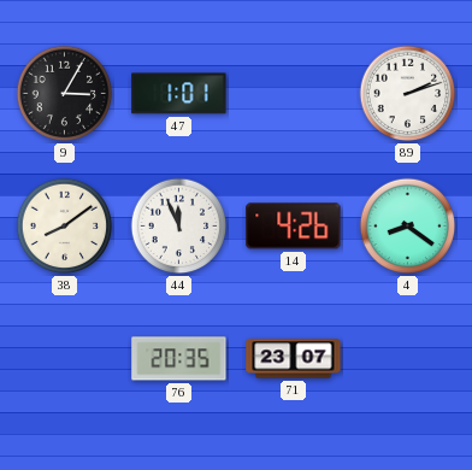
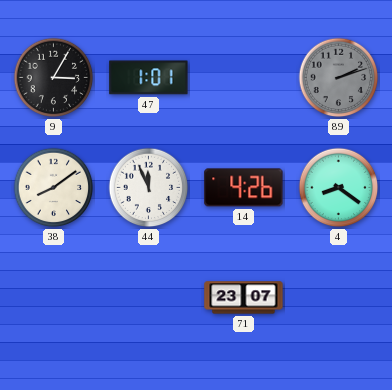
89 dial: white -> grey
76: 20:35 -> none
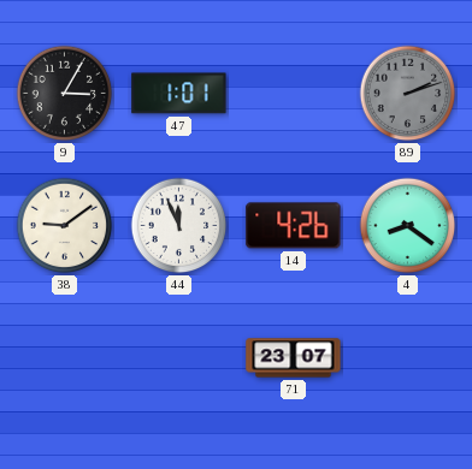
38: 8:09 -> 9:09
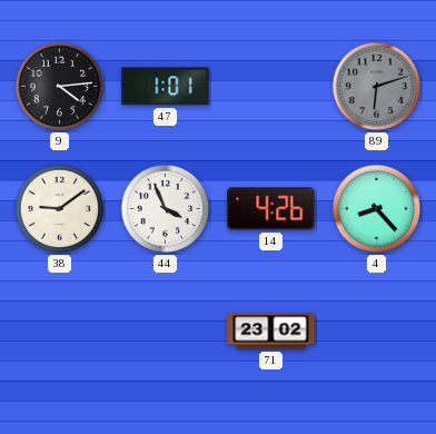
9: 3:05 -> 4:14
89: 2:12 -> 6:12
44: 11:56 -> 3:56
4: 8:21 -> 8:23
71: 23:07 -> 23:02
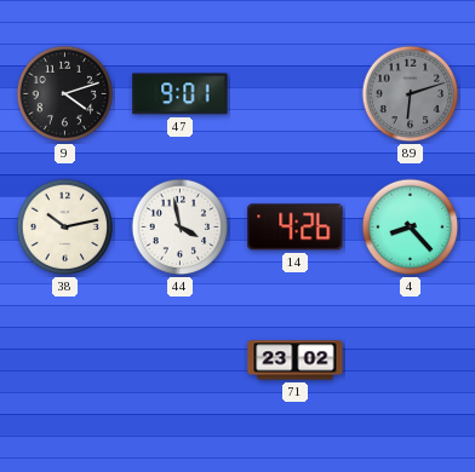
9: 4:14 -> 4:12
47: 1:01 -> 9:01
38: 9:09 -> 10:13
44: 3:56 -> 3:58
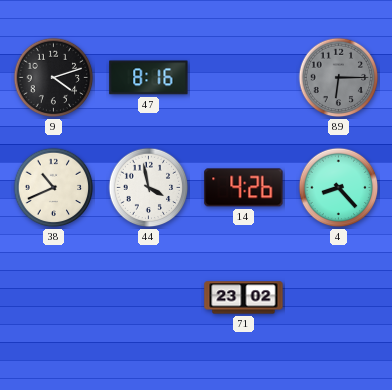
47: 9:01 -> 8:16
89: 6:12 -> 6:15
38: 10:13 -> 10:41
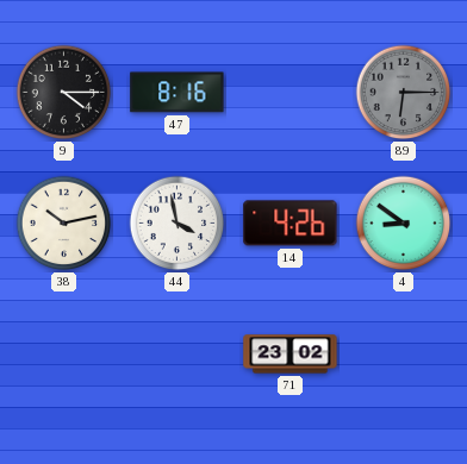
9: 4:12 -> 4:15
38: 10:41 -> 10:13
4: 8:23 -> 8:51
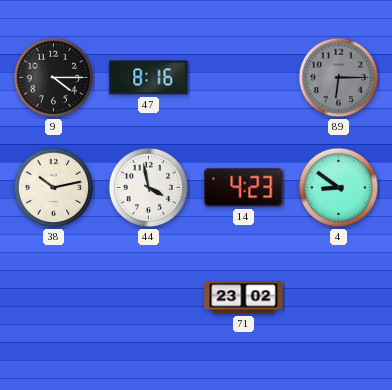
14: 4:26 -> 4:23
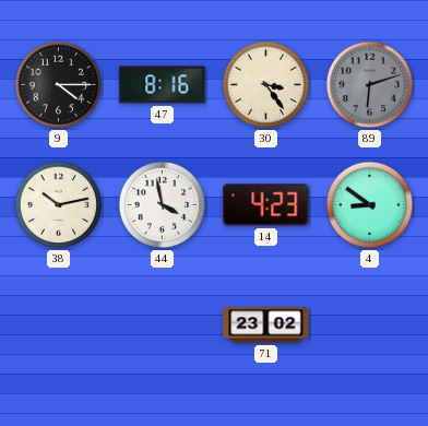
30: none -> 3:24
89: 6:15 -> 6:12
